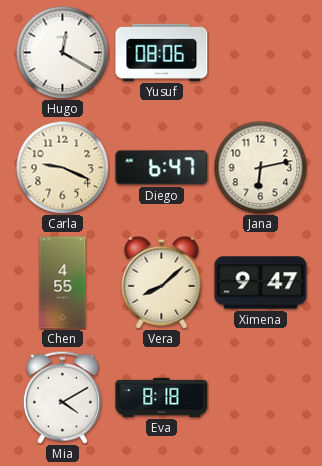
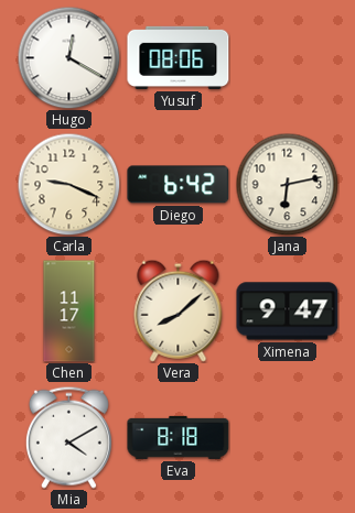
Diego: 6:47 -> 6:42
Chen: 4:55 -> 11:17
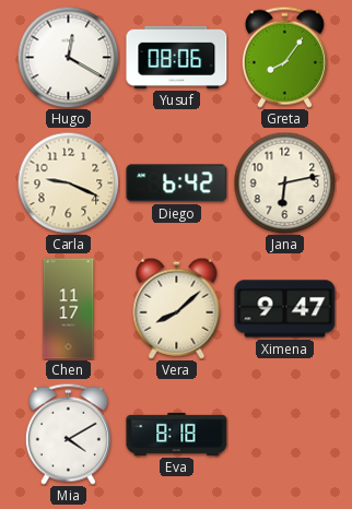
Greta: none -> 8:06
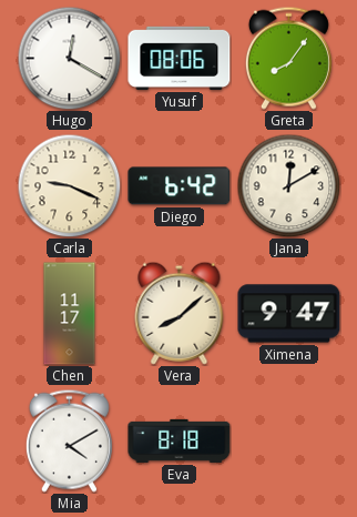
Jana: 6:13 -> 12:10
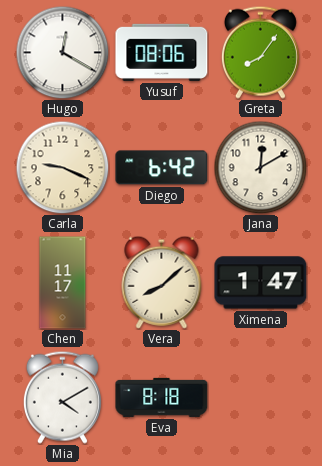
Ximena: 9:47 -> 1:47
